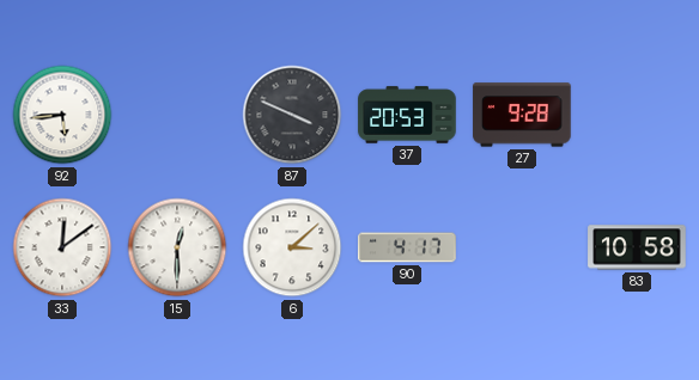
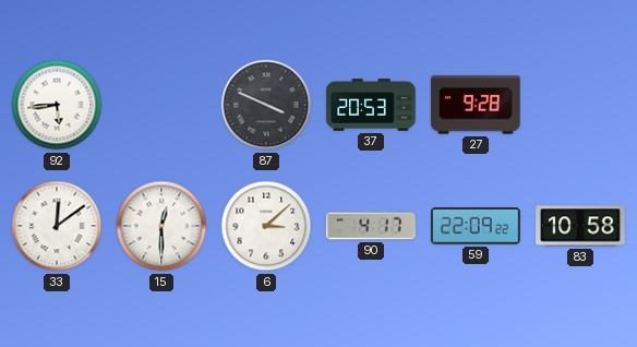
59: none -> 22:09
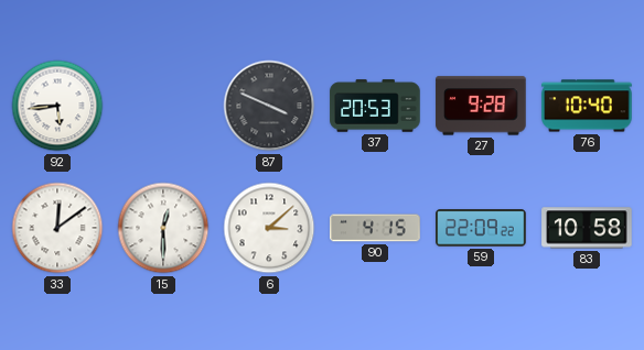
76: none -> 10:40
90: 4:17 -> 4:15
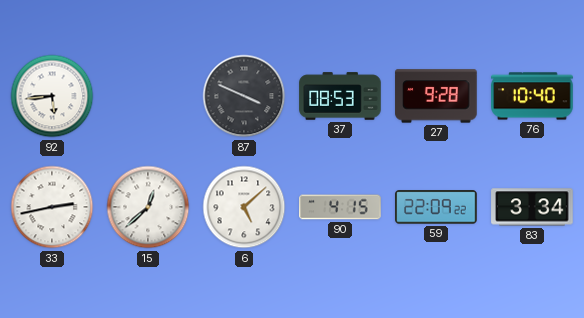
37: 20:53 -> 08:53
33: 12:09 -> 2:43
15: 12:30 -> 12:38
6: 3:08 -> 5:08
83: 10:58 -> 3:34
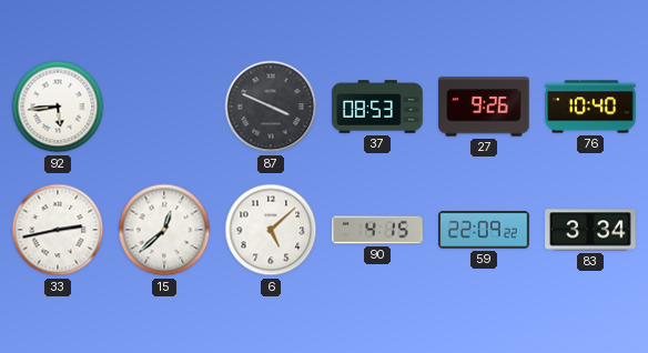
27: 9:28 -> 9:26
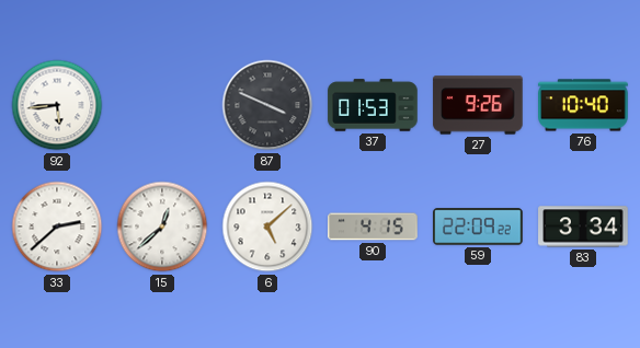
37: 08:53 -> 01:53
33: 2:43 -> 2:38
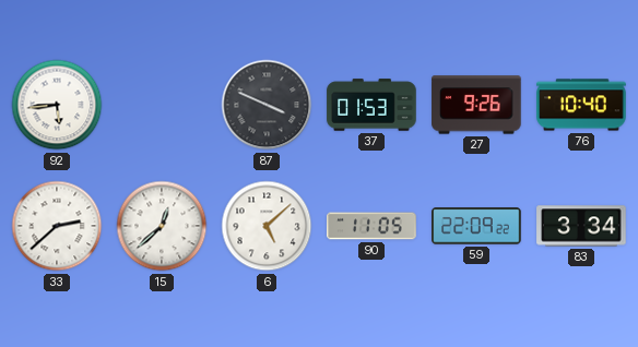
90: 4:15 -> 11:05
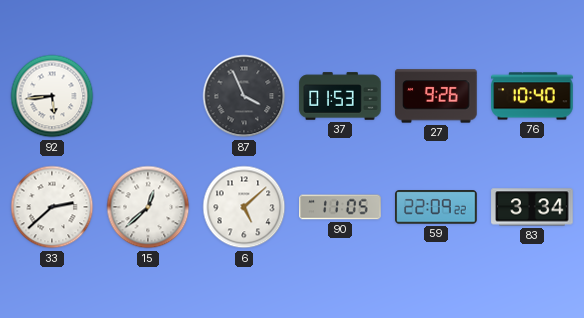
87: 3:49 -> 3:56
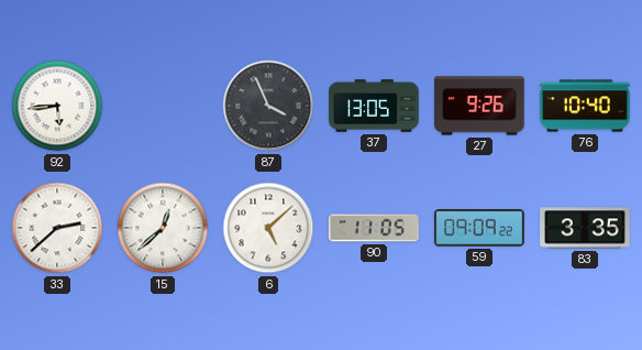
37: 01:53 -> 13:05
59: 22:09 -> 09:09
83: 3:34 -> 3:35
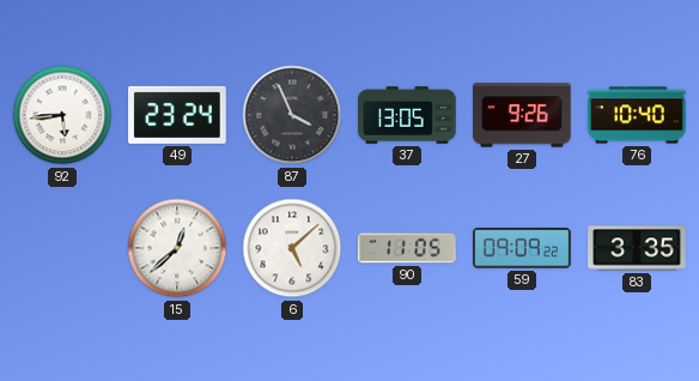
49: none -> 23:24
33: 2:38 -> none
